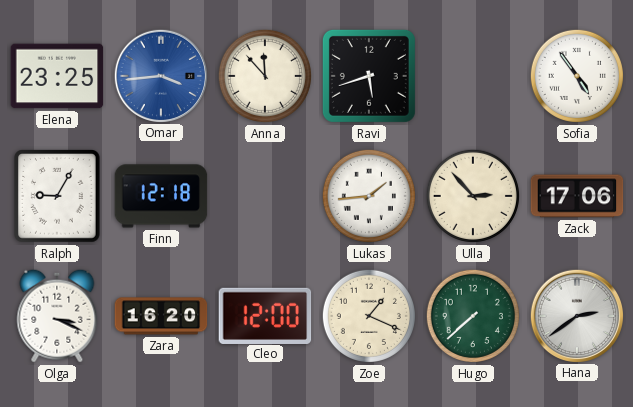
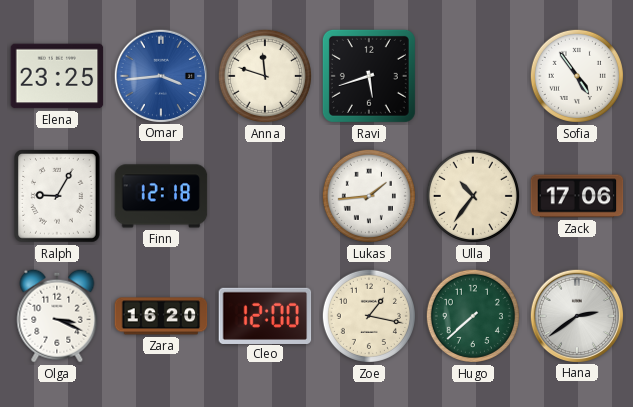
Anna: 11:53 -> 11:48
Ulla: 2:53 -> 10:36
Zoe: 1:19 -> 1:17
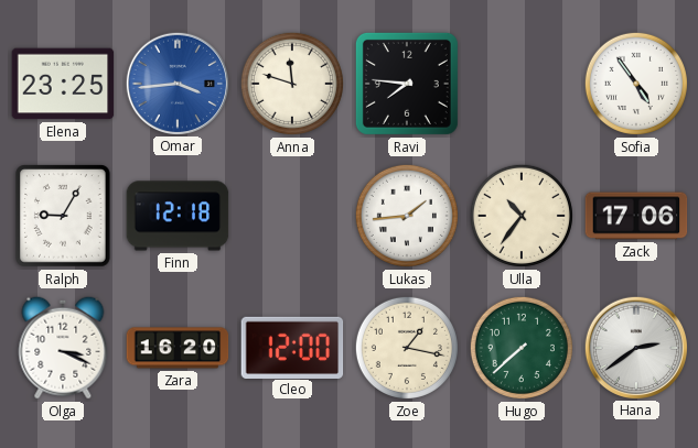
Ravi: 5:42 -> 7:46
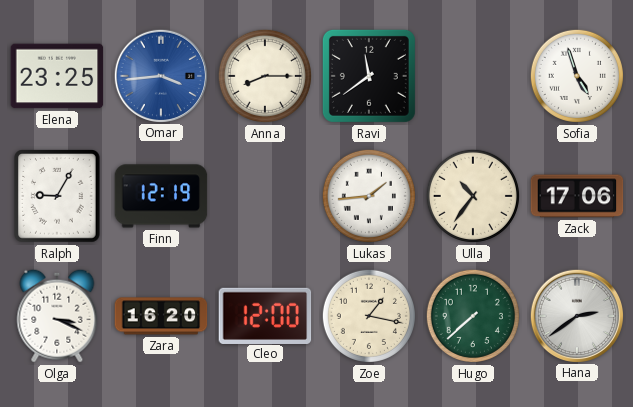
Anna: 11:48 -> 8:15
Ravi: 7:46 -> 11:39
Sofia: 4:54 -> 4:57
Finn: 12:18 -> 12:19
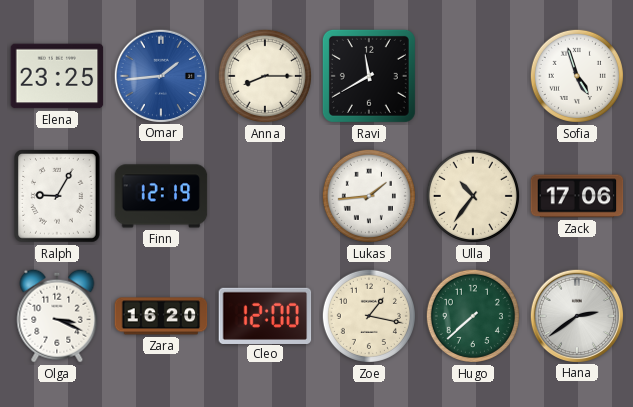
Omar: 3:44 -> 1:44
Ravi: 11:39 -> 11:40
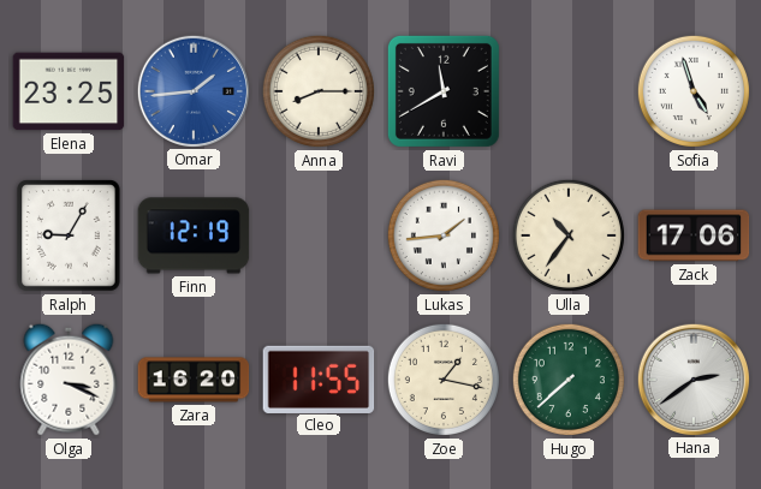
Cleo: 12:00 -> 11:55
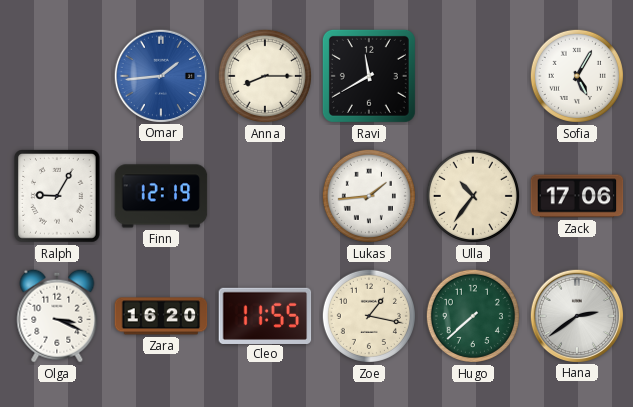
Elena: 23:25 -> none
Sofia: 4:57 -> 5:05
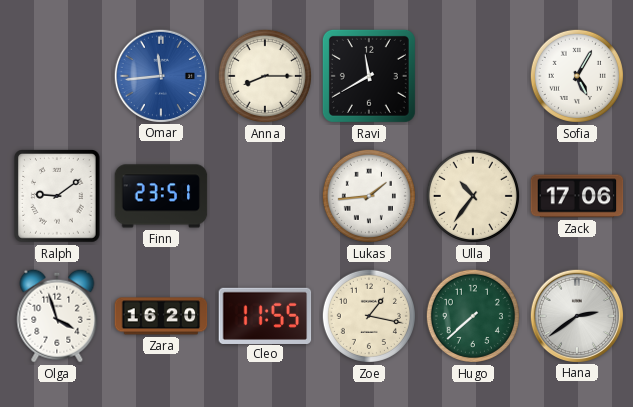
Omar: 1:44 -> 11:44
Ralph: 9:05 -> 9:09
Finn: 12:19 -> 23:51
Olga: 3:19 -> 3:57
